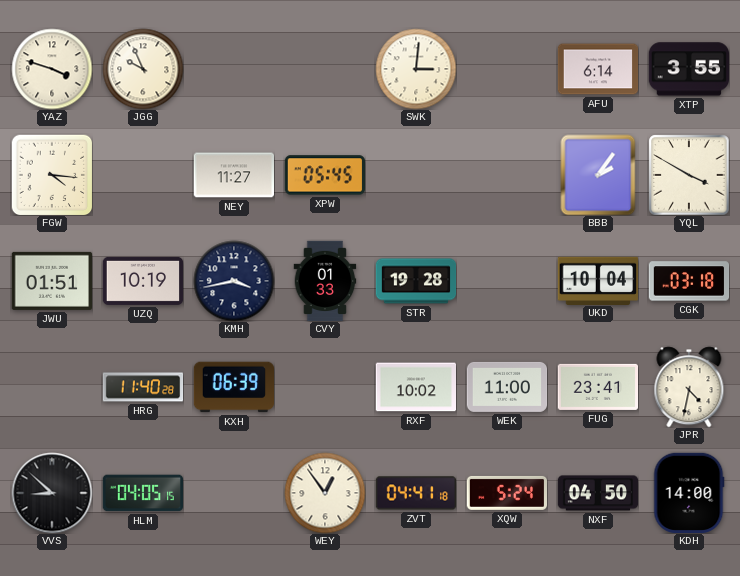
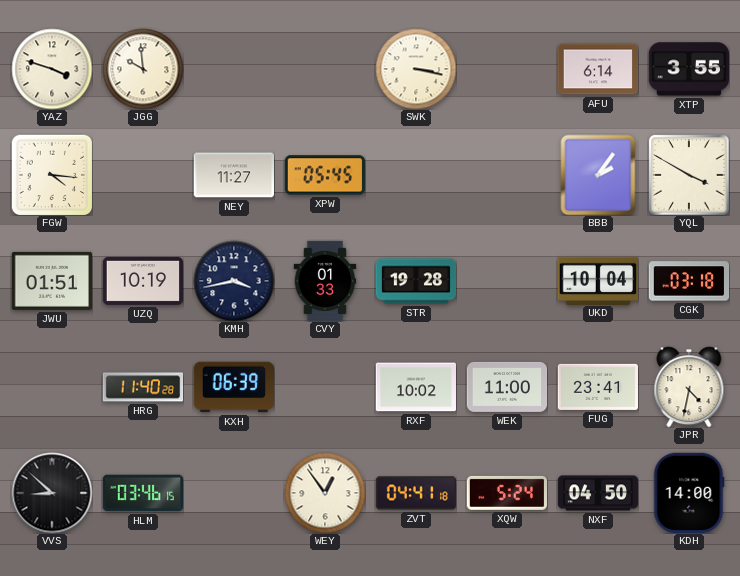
JGG: 9:56 -> 9:59
SWK: 3:01 -> 3:17
HLM: 04:05 -> 03:46
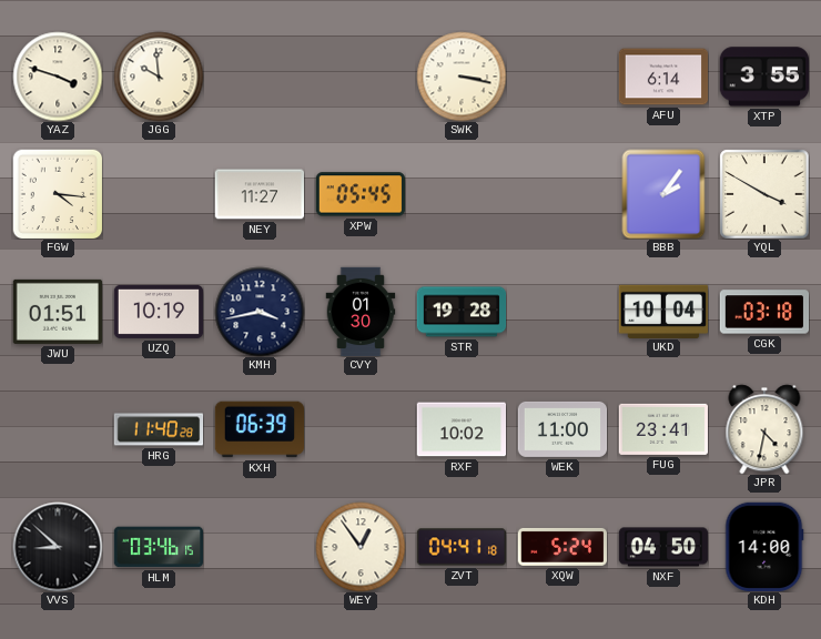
CVY: 01:33 -> 01:30
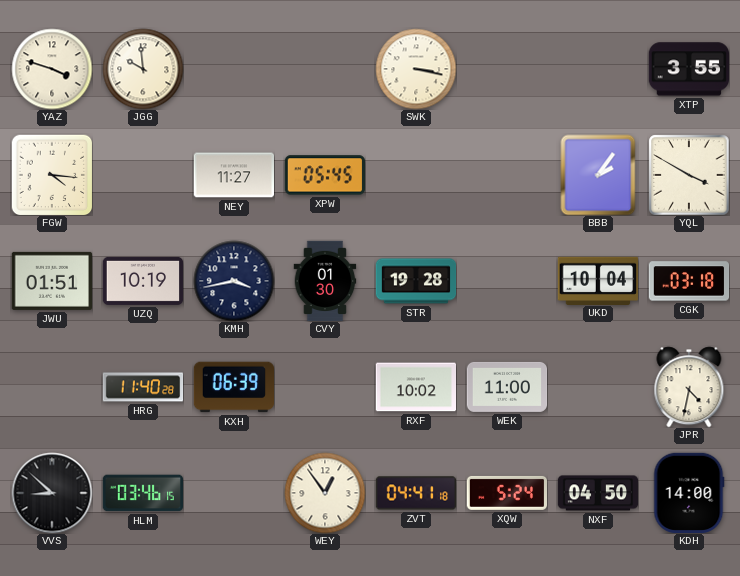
AFU: 6:14 -> none
FUG: 23:41 -> none
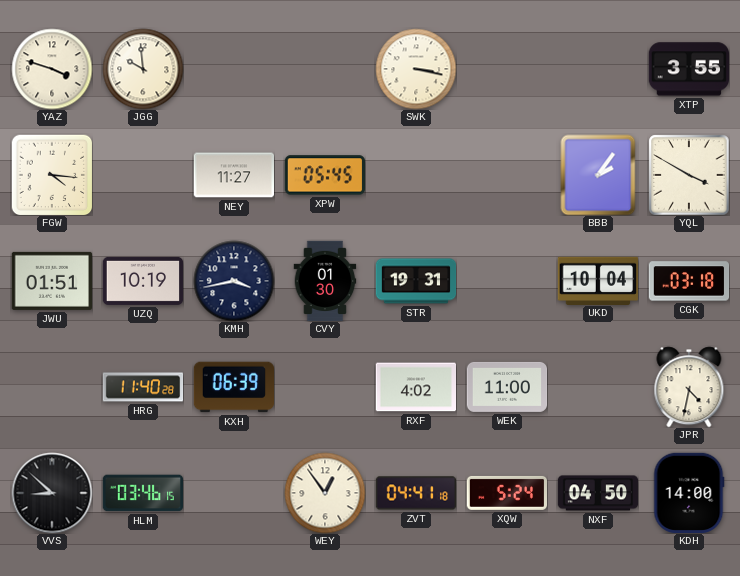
STR: 19:28 -> 19:31
RXF: 10:02 -> 4:02
